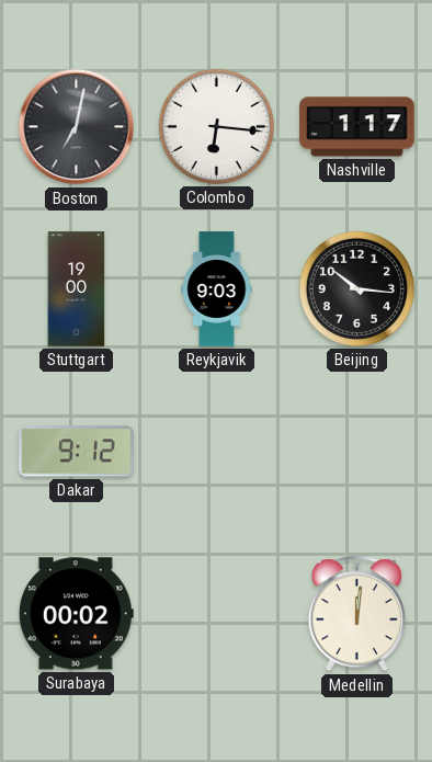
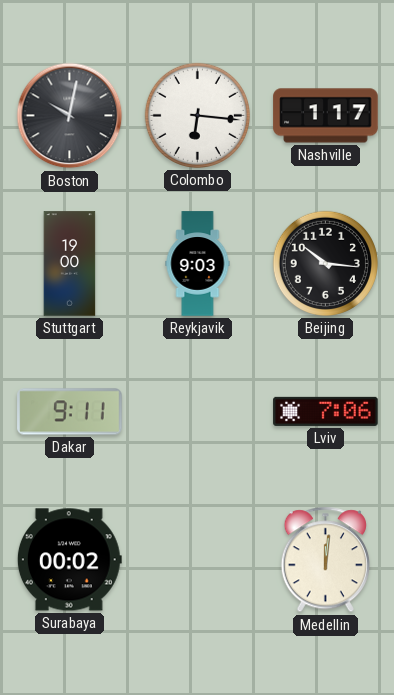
Boston: 7:02 -> 10:02
Dakar: 9:12 -> 9:11
Lviv: none -> 7:06
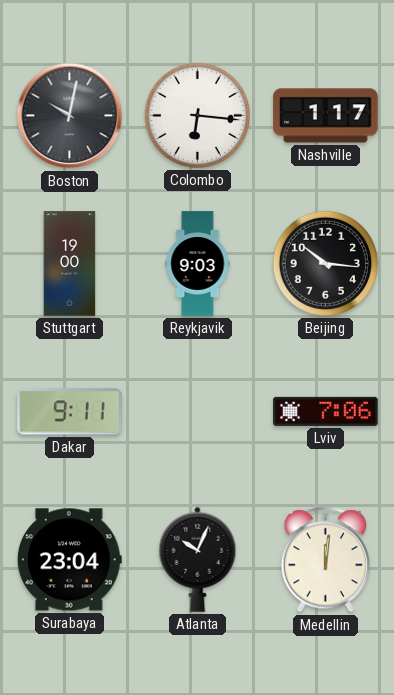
Surabaya: 00:02 -> 23:04
Atlanta: none -> 10:04
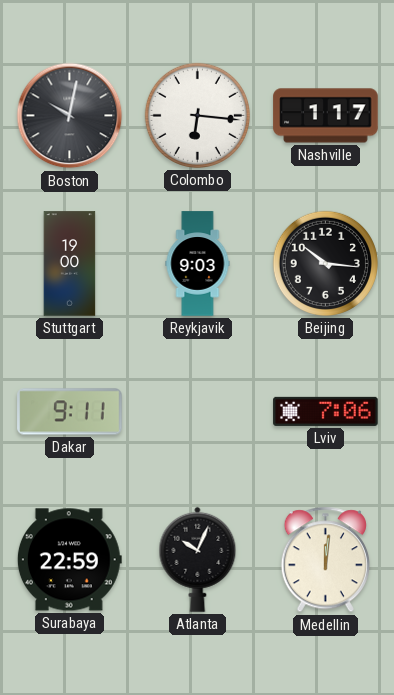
Surabaya: 23:04 -> 22:59
